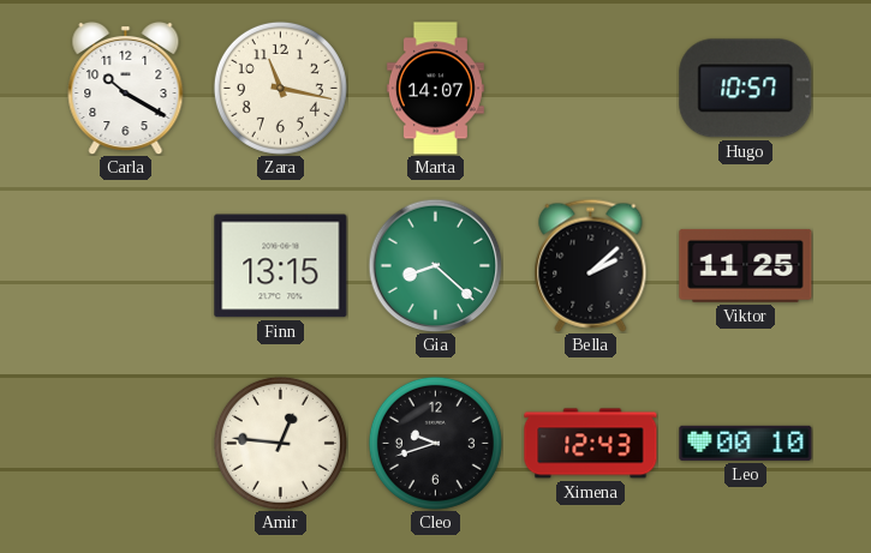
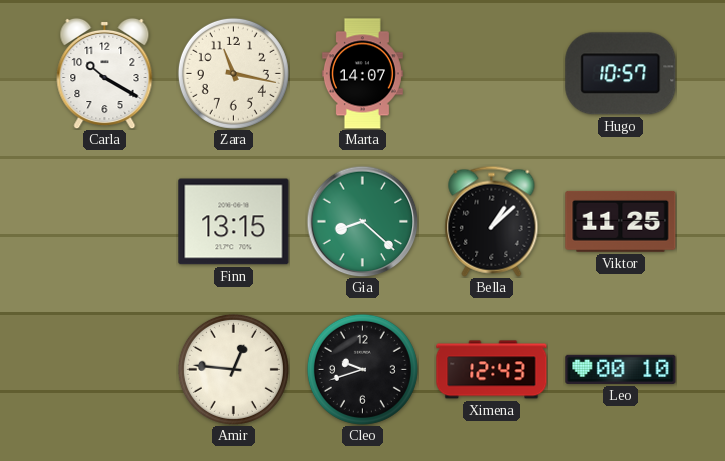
Bella: 2:08 -> 1:08
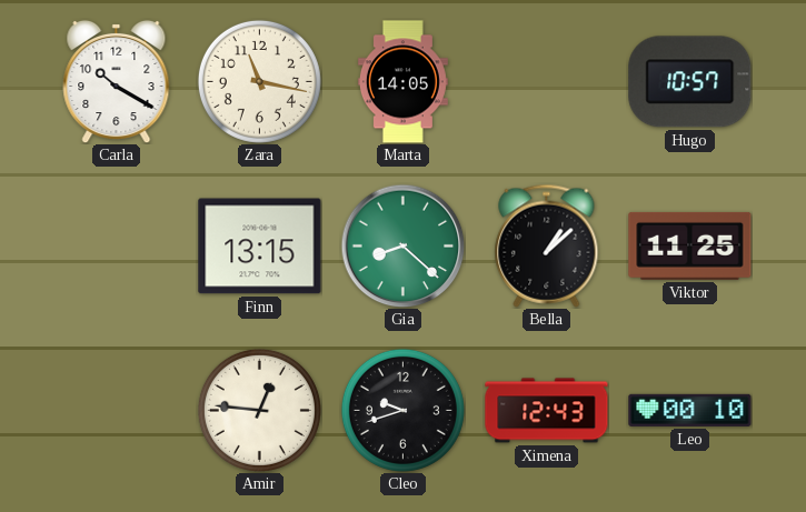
Marta: 14:07 -> 14:05
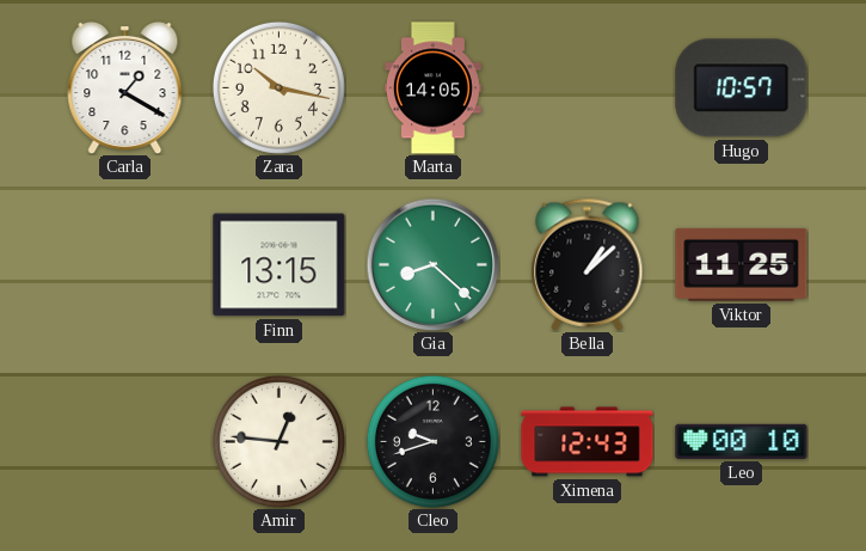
Carla: 10:20 -> 1:20
Zara: 11:17 -> 10:17
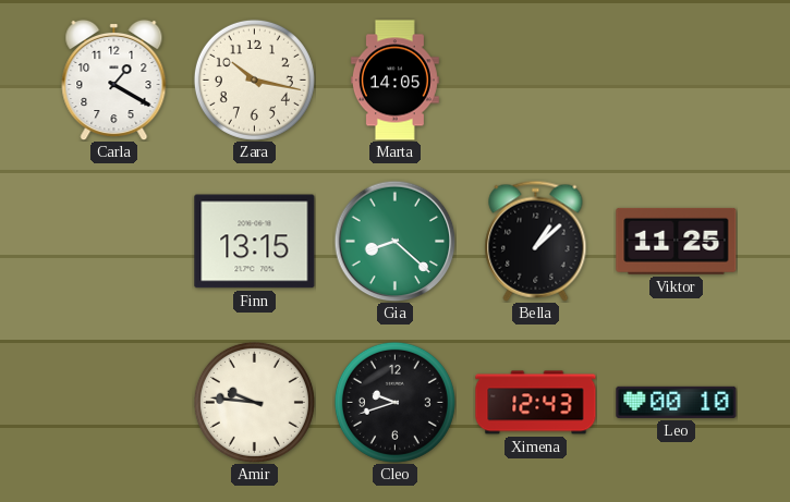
Hugo: 10:57 -> none
Amir: 12:46 -> 9:46
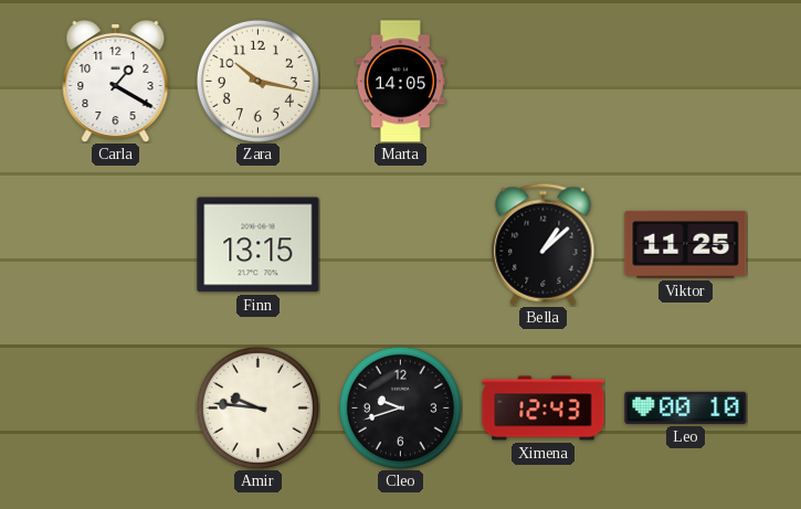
Gia: 8:22 -> none
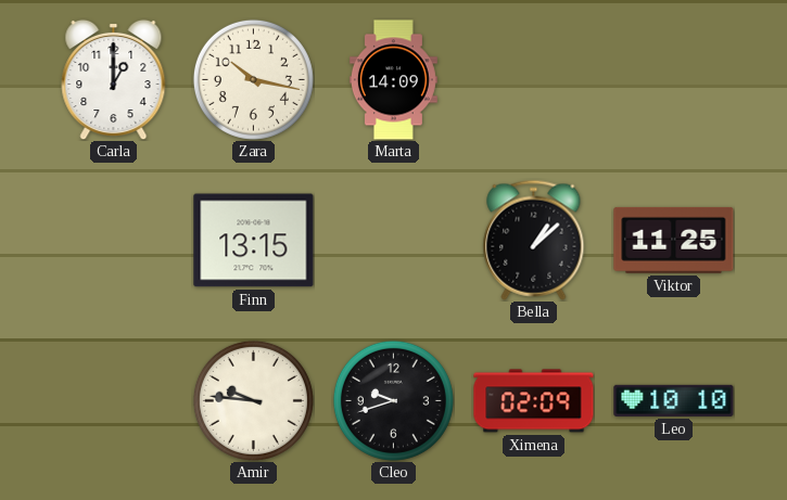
Carla: 1:20 -> 1:00
Marta: 14:05 -> 14:09
Ximena: 12:43 -> 02:09
Leo: 00:10 -> 10:10
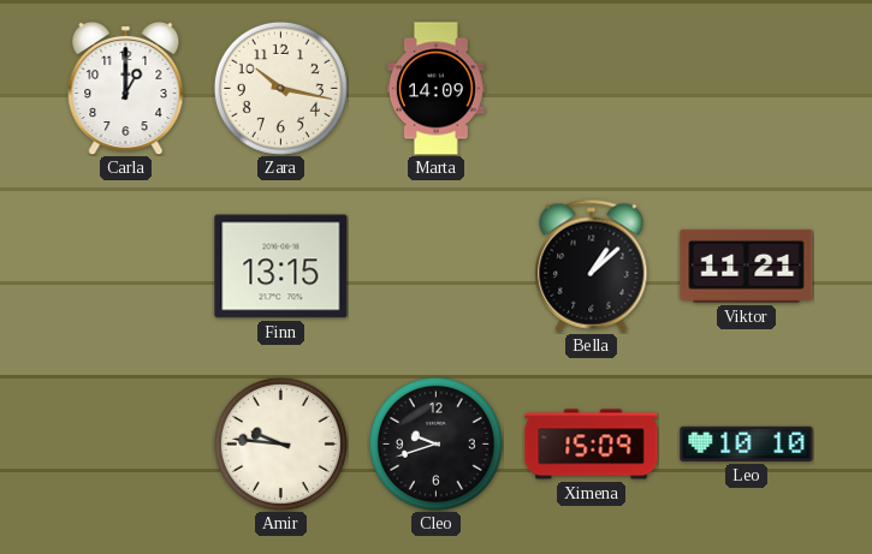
Viktor: 11:25 -> 11:21
Ximena: 02:09 -> 15:09
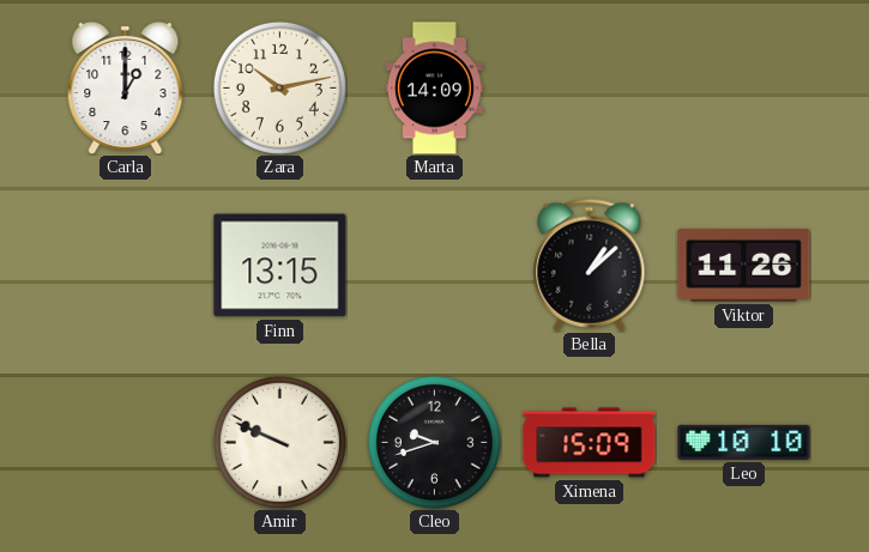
Zara: 10:17 -> 10:13
Viktor: 11:21 -> 11:26
Amir: 9:46 -> 9:49
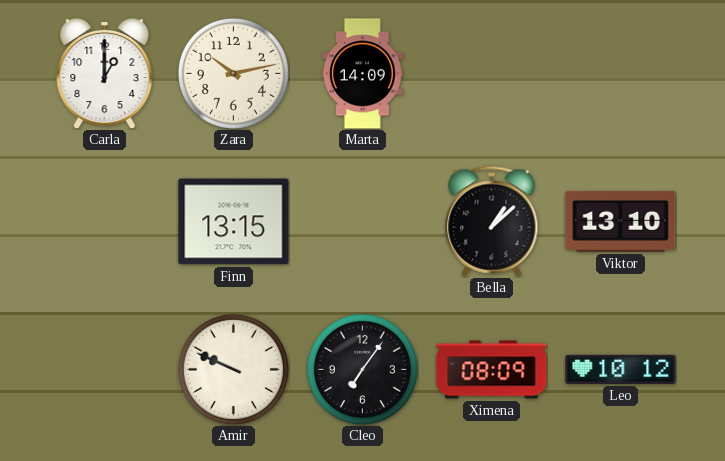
Viktor: 11:26 -> 13:10
Cleo: 9:42 -> 7:06
Ximena: 15:09 -> 08:09
Leo: 10:10 -> 10:12
